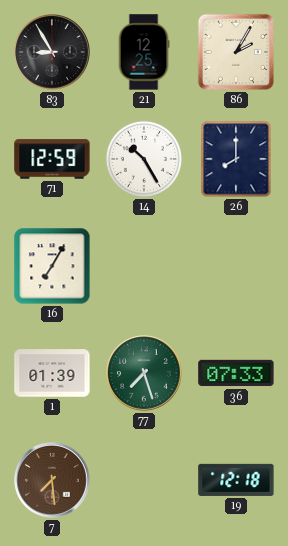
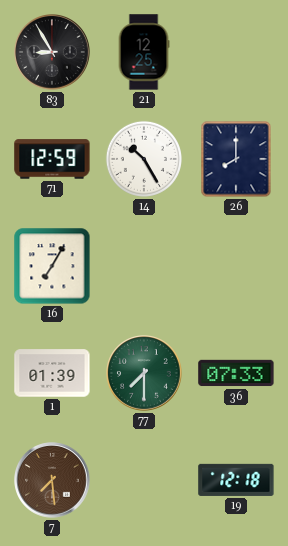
86: 2:05 -> none
77: 7:27 -> 7:30
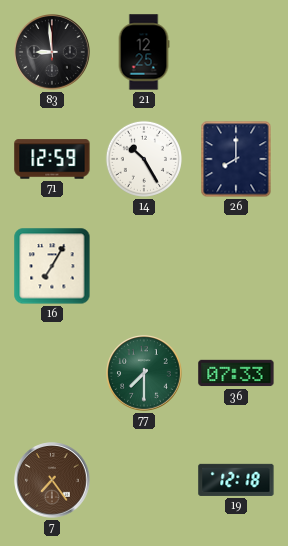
83: 8:55 -> 8:59
1: 01:39 -> none
7: 7:29 -> 7:24
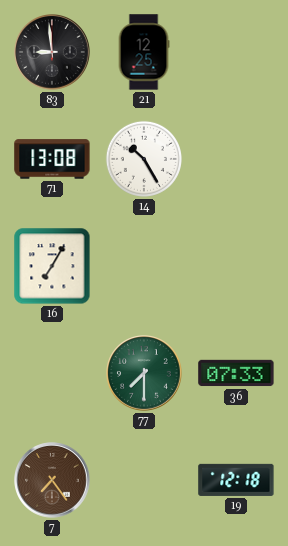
71: 12:59 -> 13:08
26: 8:00 -> none
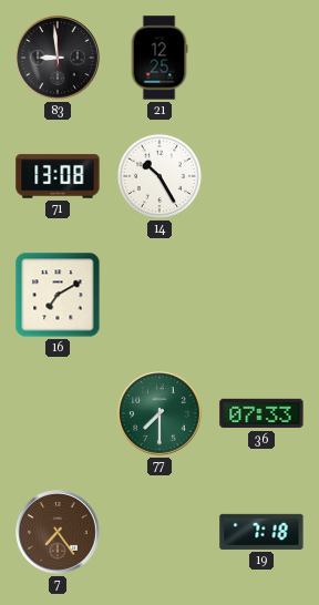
16: 7:05 -> 7:10
19: 12:18 -> 7:18
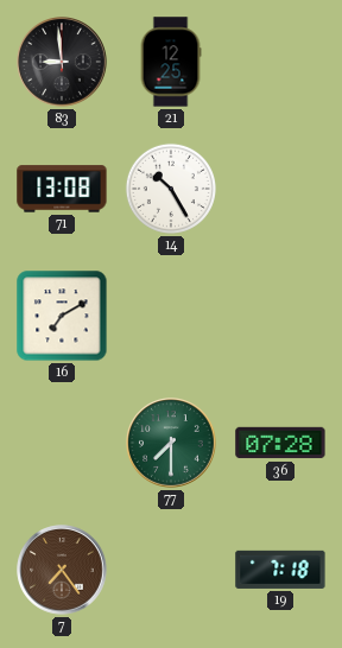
36: 07:33 -> 07:28
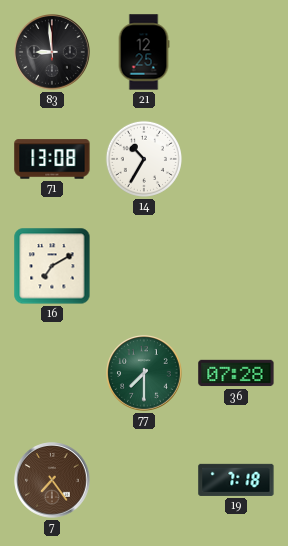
14: 10:25 -> 10:35
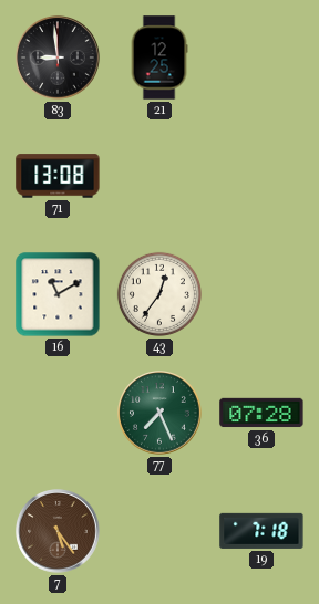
14: 10:35 -> none
16: 7:10 -> 11:10
43: none -> 12:36
77: 7:30 -> 7:26
7: 7:24 -> 5:24
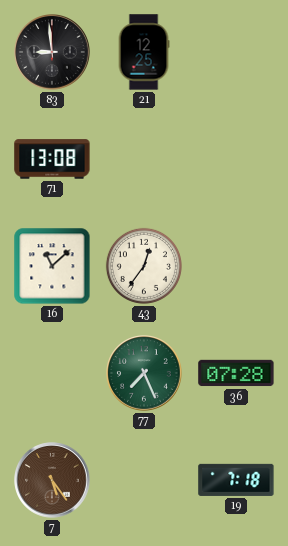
16: 11:10 -> 11:08
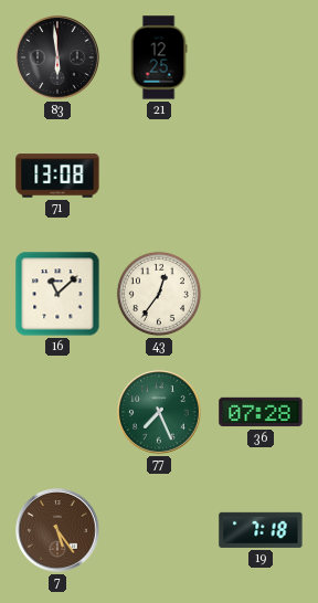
83: 8:59 -> 5:59
